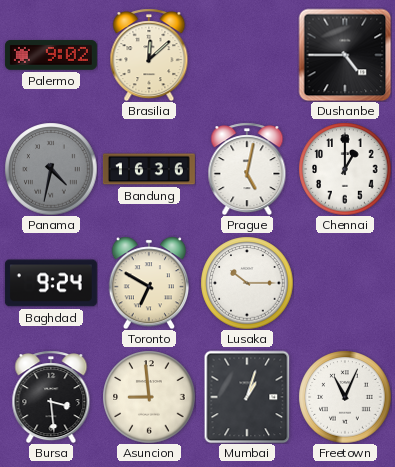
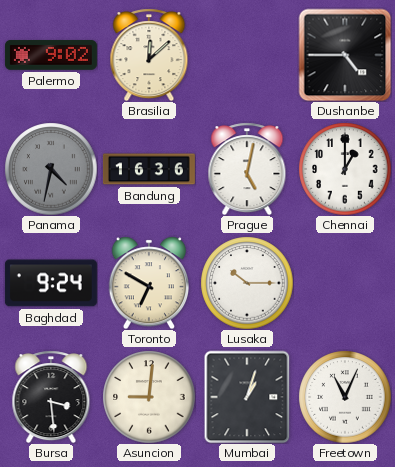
Asuncion: 8:59 -> 9:01
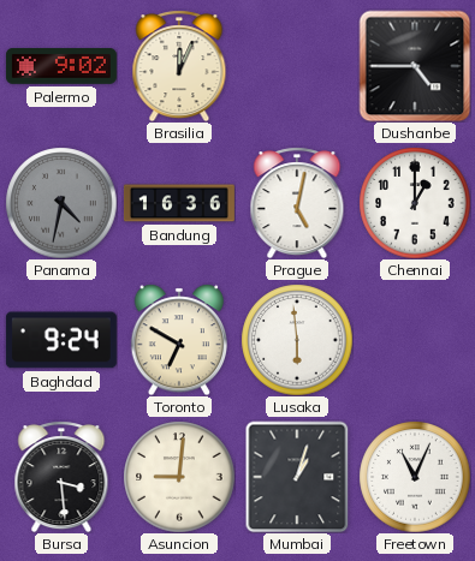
Brasilia: 12:08 -> 12:04
Lusaka: 10:15 -> 5:59
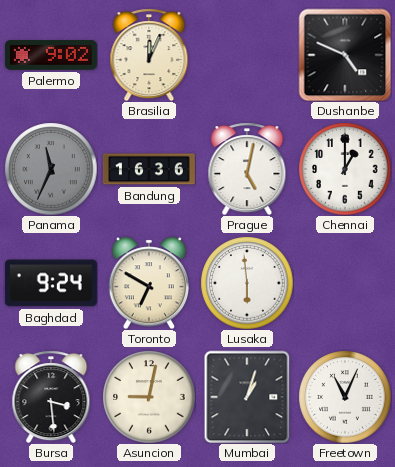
Dushanbe: 4:45 -> 4:49
Panama: 4:32 -> 11:34
Asuncion: 9:01 -> 9:02
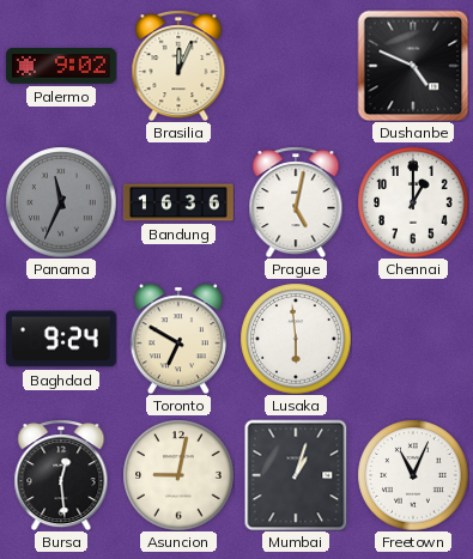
Bursa: 3:29 -> 12:29
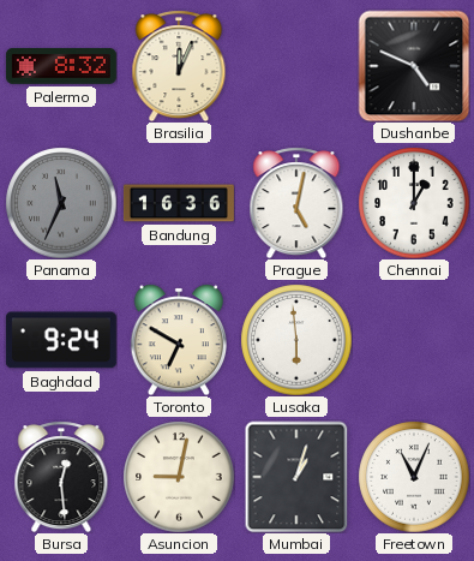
Palermo: 9:02 -> 8:32
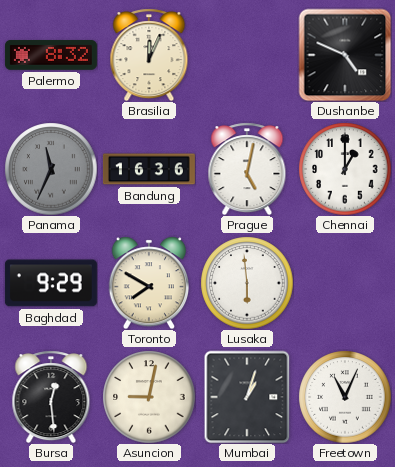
Baghdad: 9:24 -> 9:29
Toronto: 6:50 -> 7:50
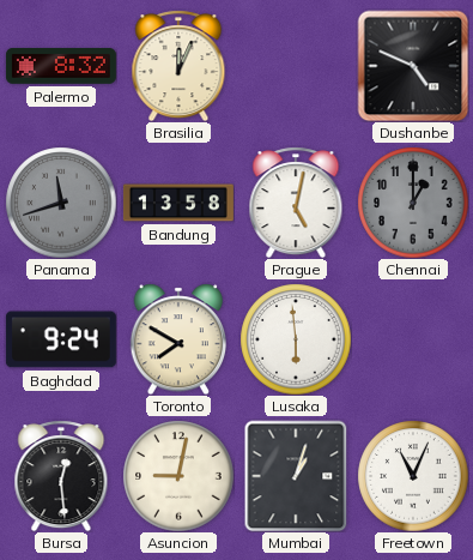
Panama: 11:34 -> 11:42
Bandung: 16:36 -> 13:58
Chennai dial: white -> grey
Baghdad: 9:29 -> 9:24
